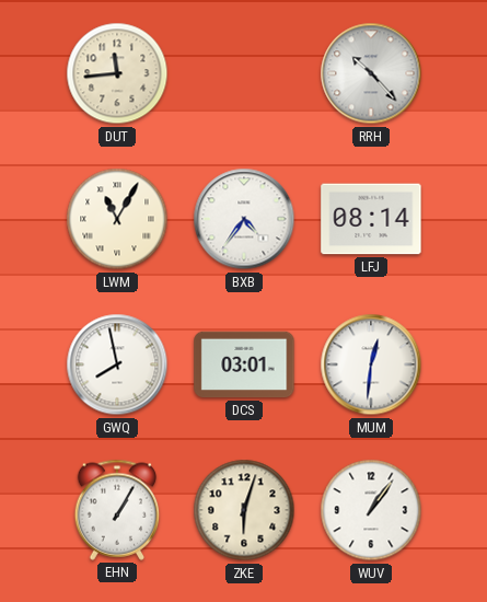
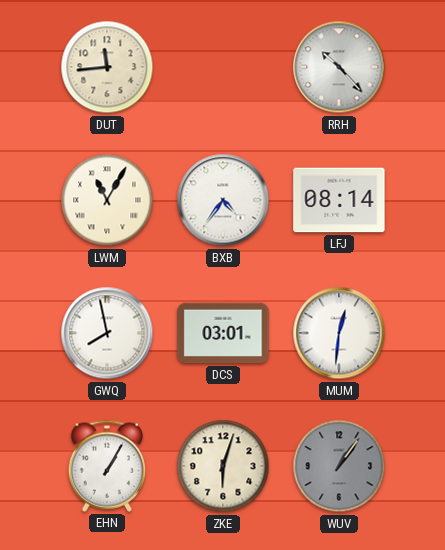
WUV dial: white -> grey
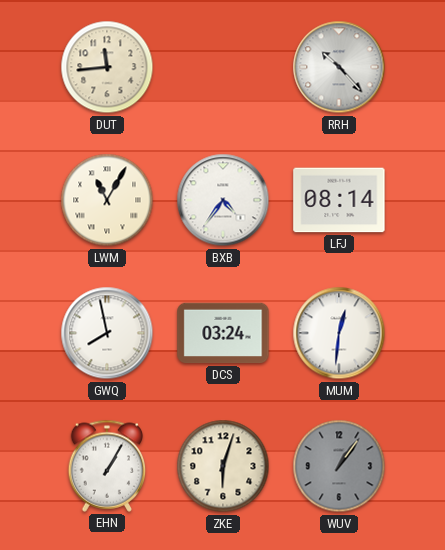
DCS: 03:01 -> 03:24
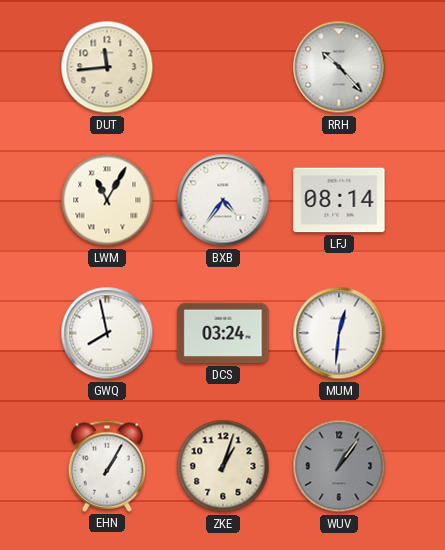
ZKE: 6:03 -> 1:03
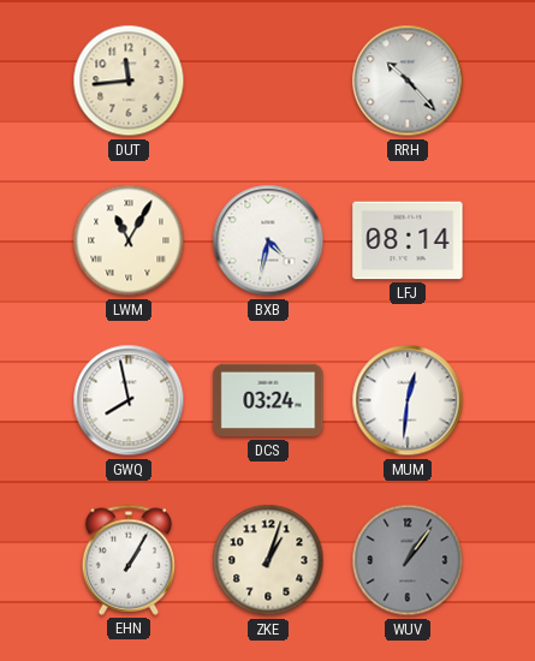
BXB: 4:36 -> 4:32
